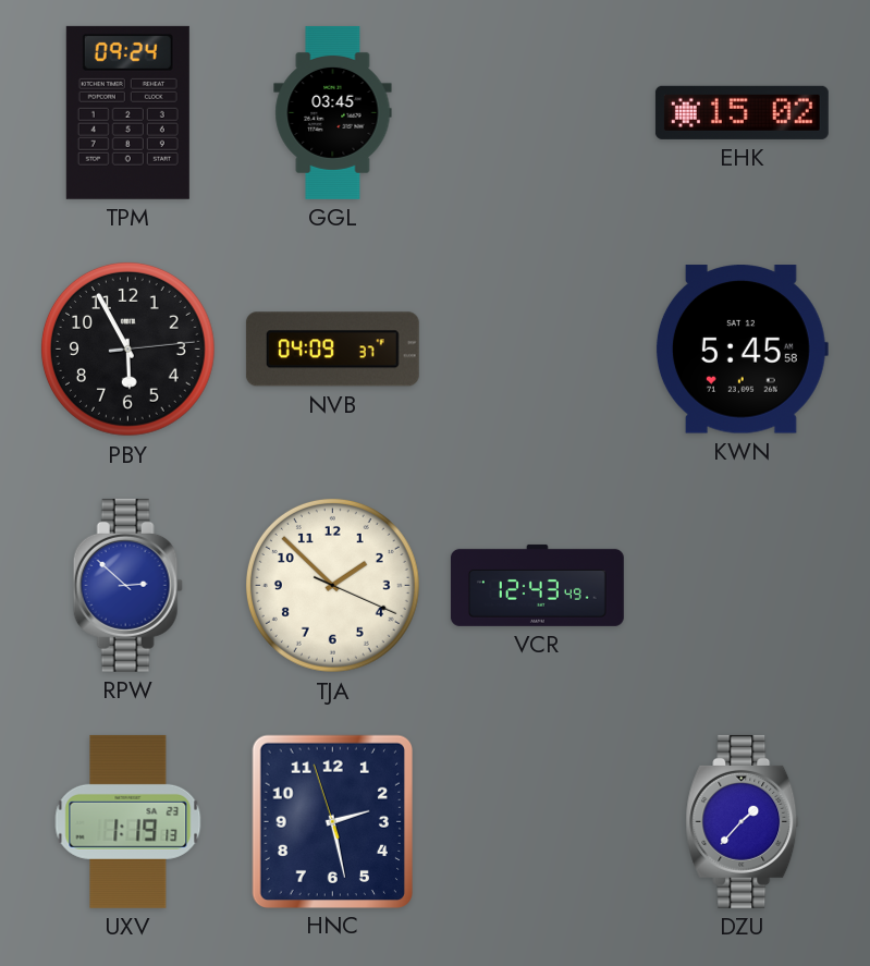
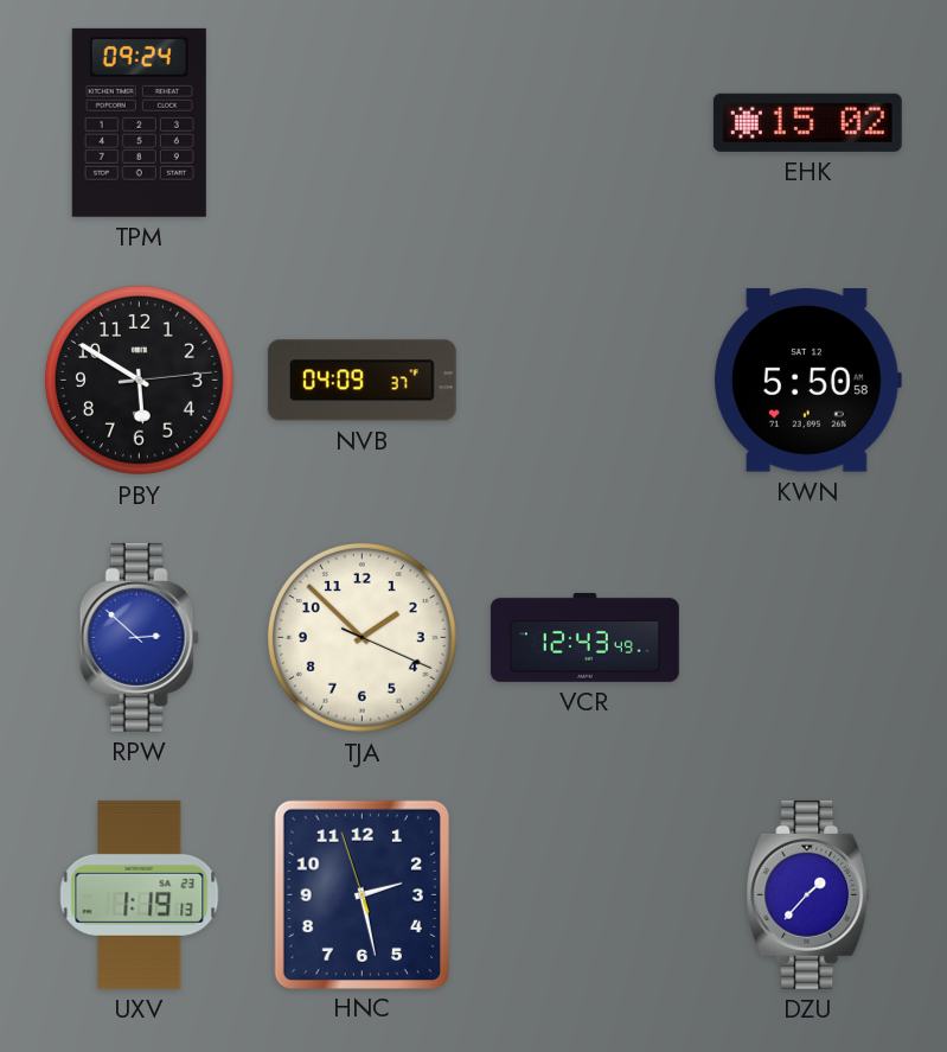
GGL: 03:45 -> none
PBY: 5:55 -> 5:50
KWN: 5:45 -> 5:50
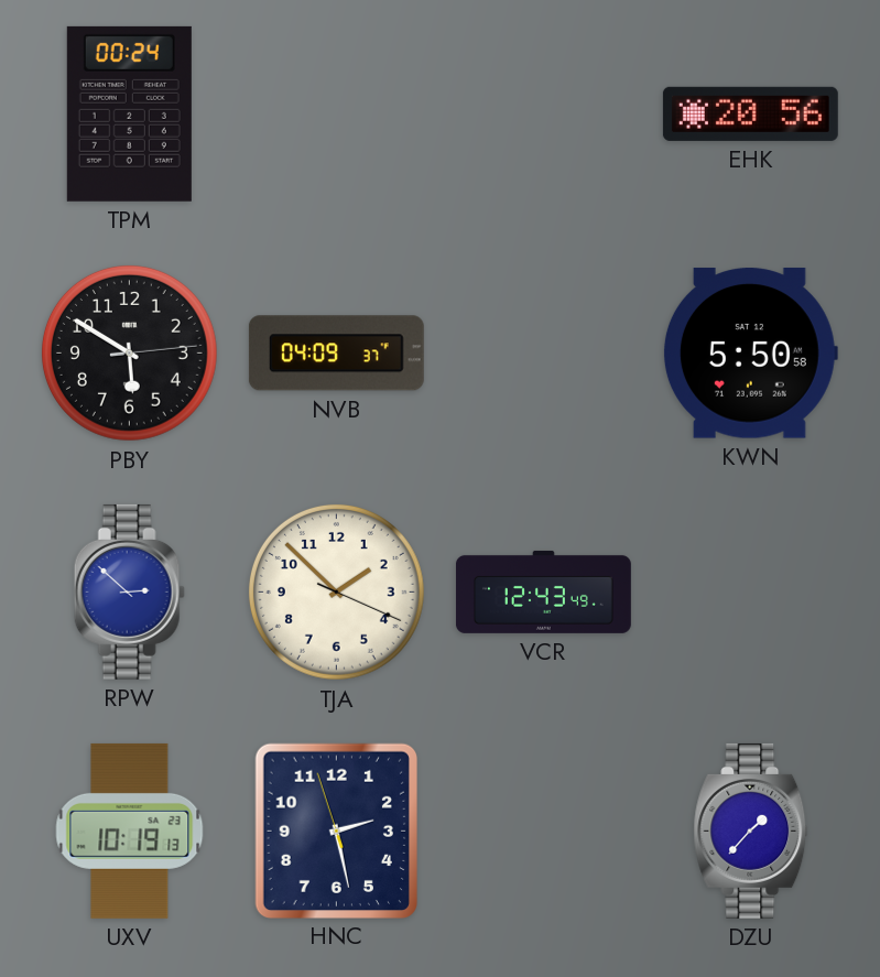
TPM: 09:24 -> 00:24
EHK: 15:02 -> 20:56
UXV: 1:19 -> 10:19
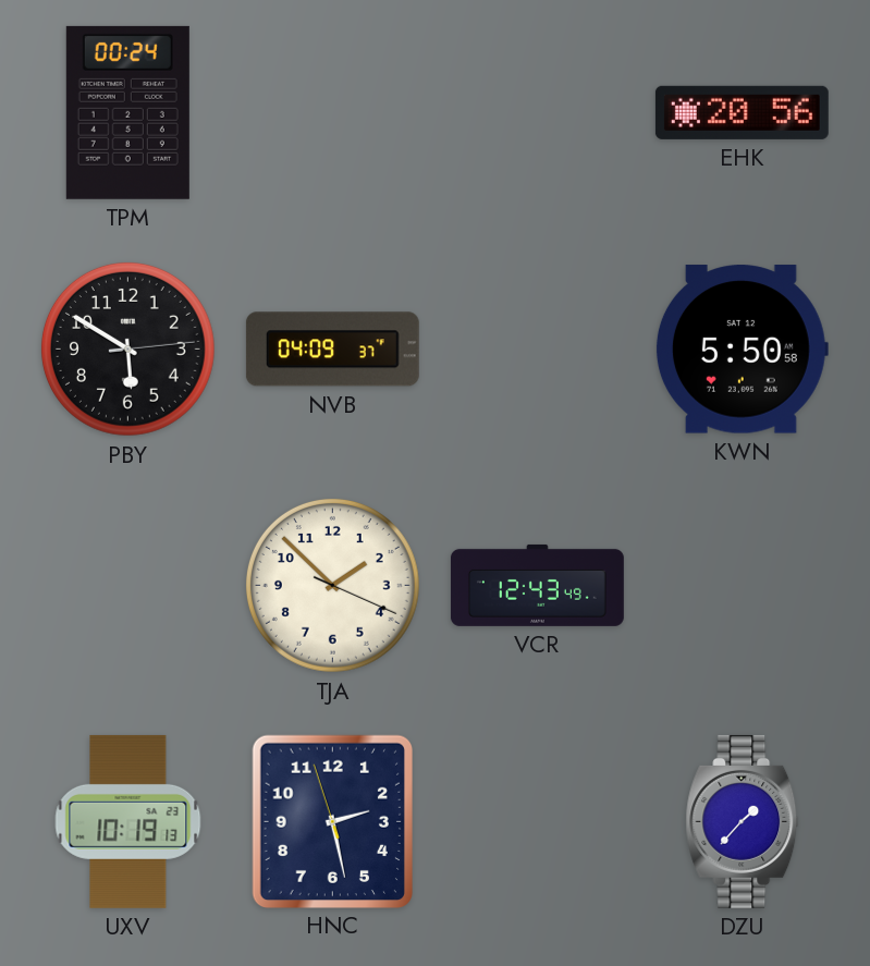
RPW: 2:52 -> none
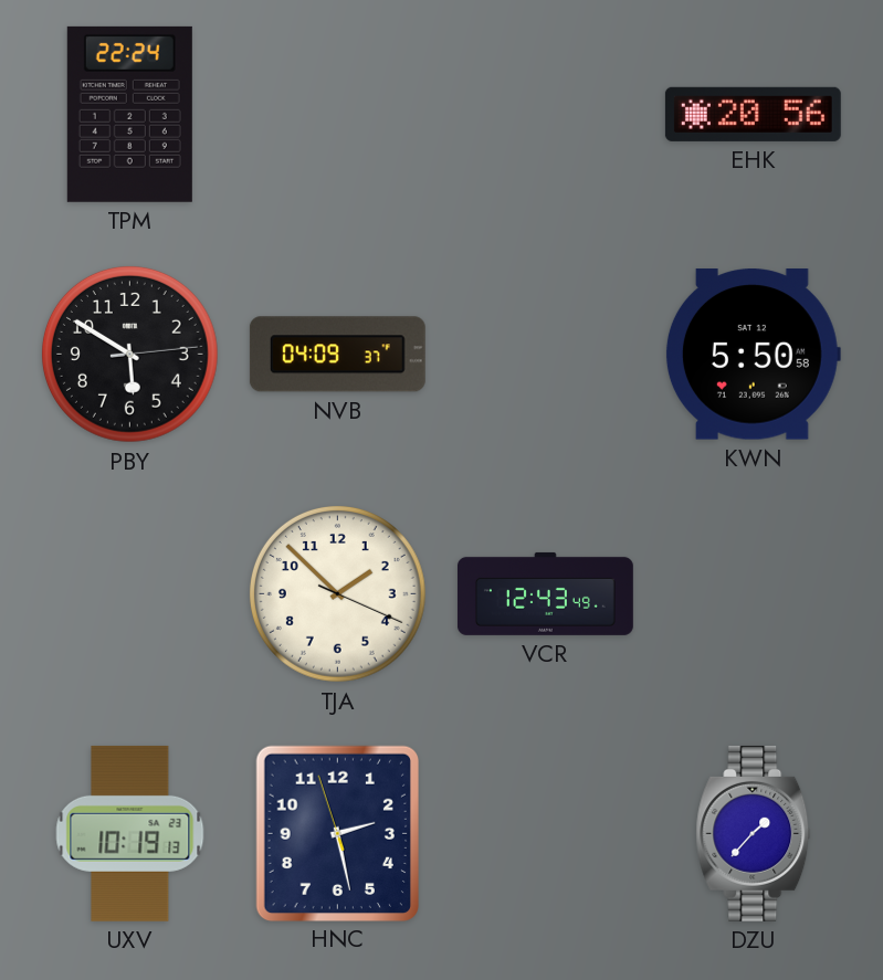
TPM: 00:24 -> 22:24
